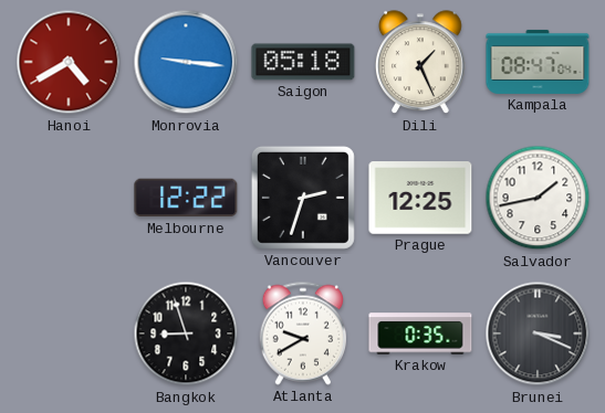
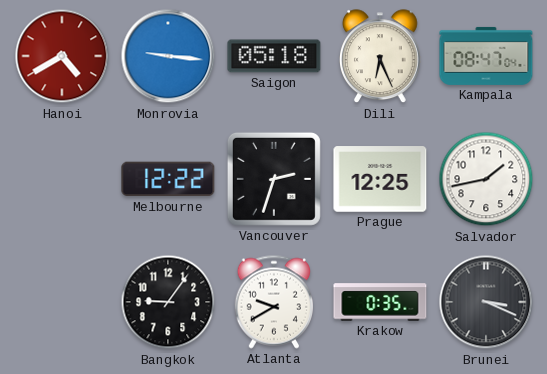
Dili: 1:26 -> 6:26
Bangkok: 8:57 -> 9:06
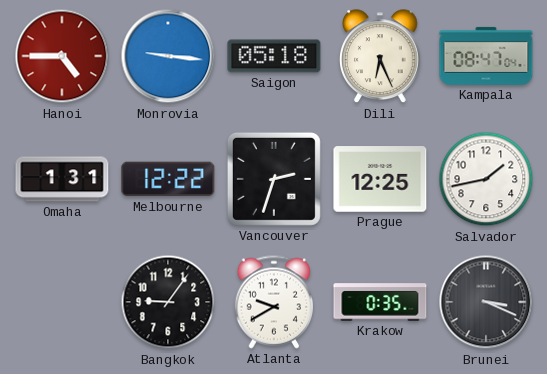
Hanoi: 4:40 -> 4:45
Omaha: none -> 1:31
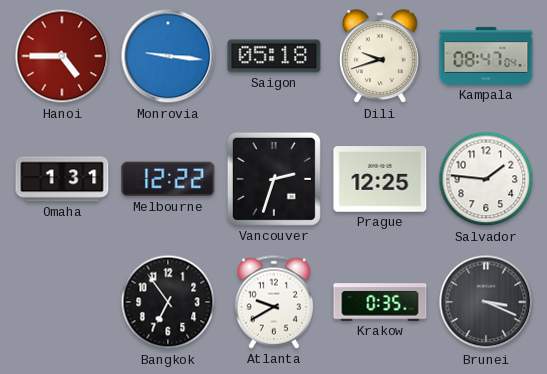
Dili: 6:26 -> 9:42
Salvador: 1:43 -> 1:46
Bangkok: 9:06 -> 6:54
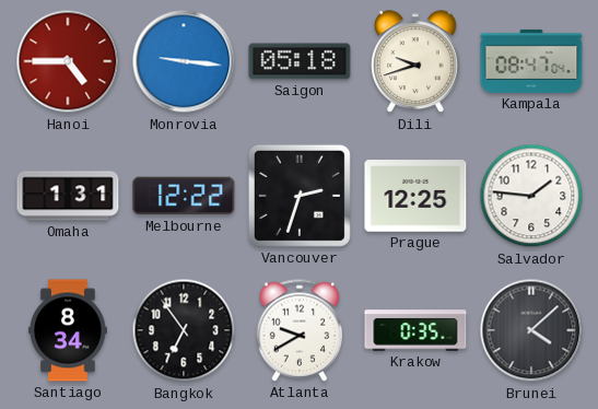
Santiago: none -> 8:34
Brunei: 3:19 -> 4:08
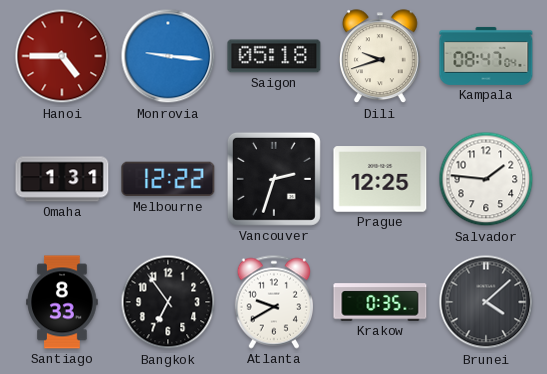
Santiago: 8:34 -> 8:33
